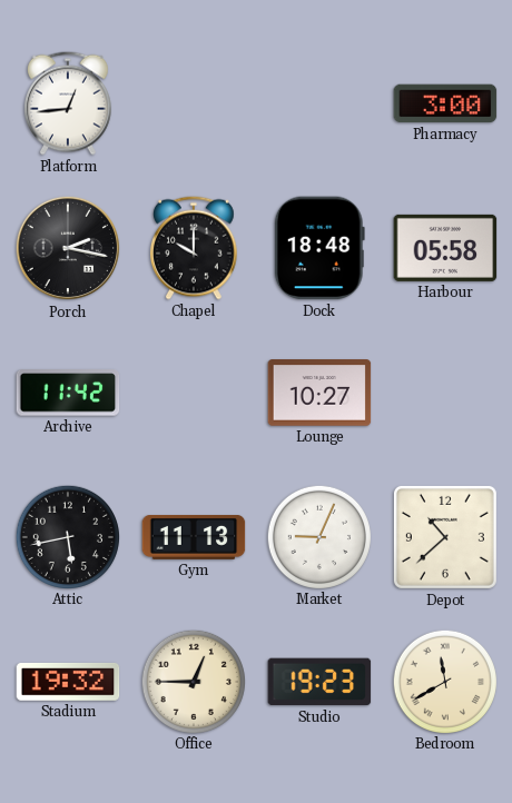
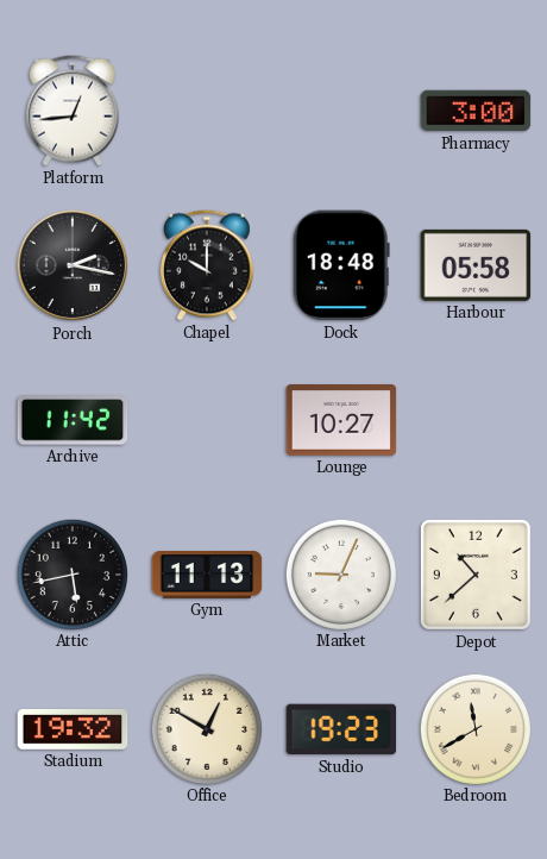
Office: 12:45 -> 12:50
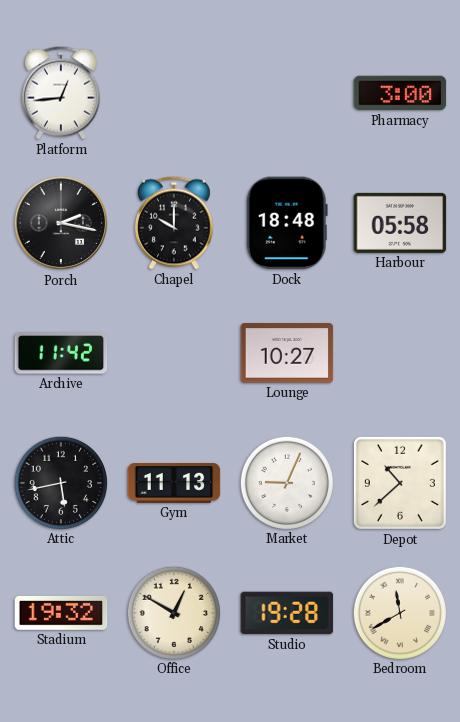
Studio: 19:23 -> 19:28
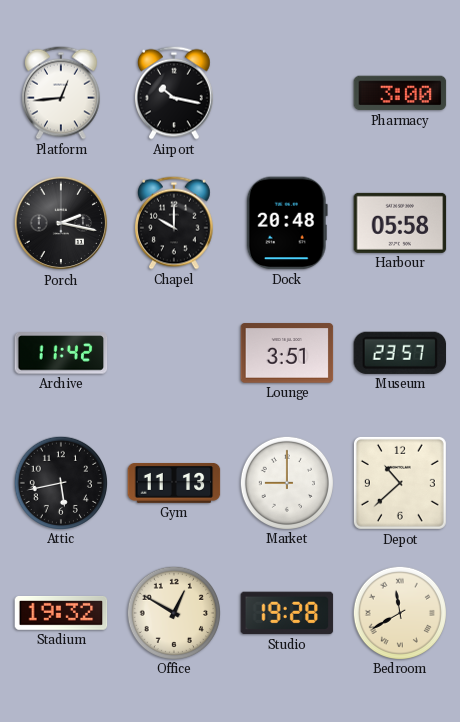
Airport: none -> 10:17
Dock: 18:48 -> 20:48
Lounge: 10:27 -> 3:51
Museum: none -> 23:57
Market: 9:04 -> 9:00
